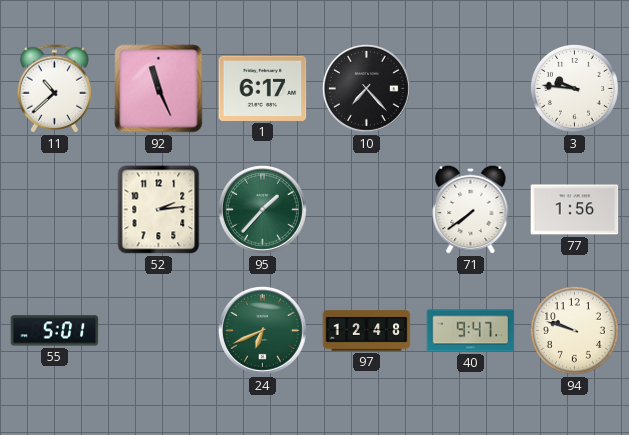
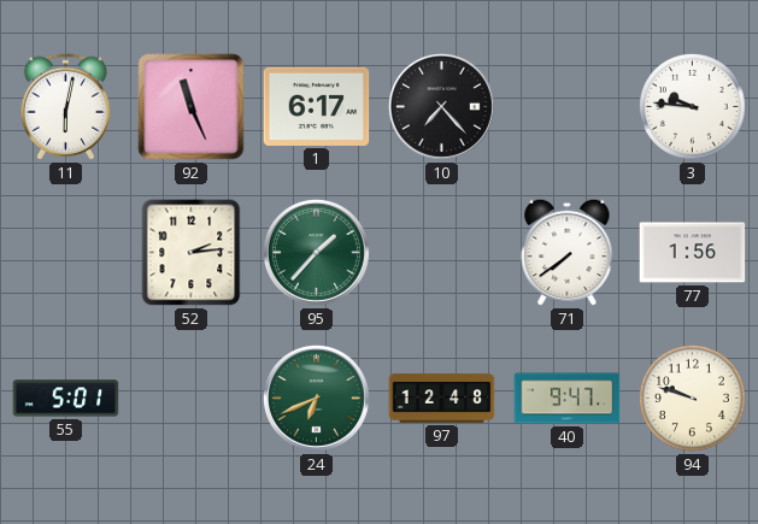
11: 10:38 -> 6:02
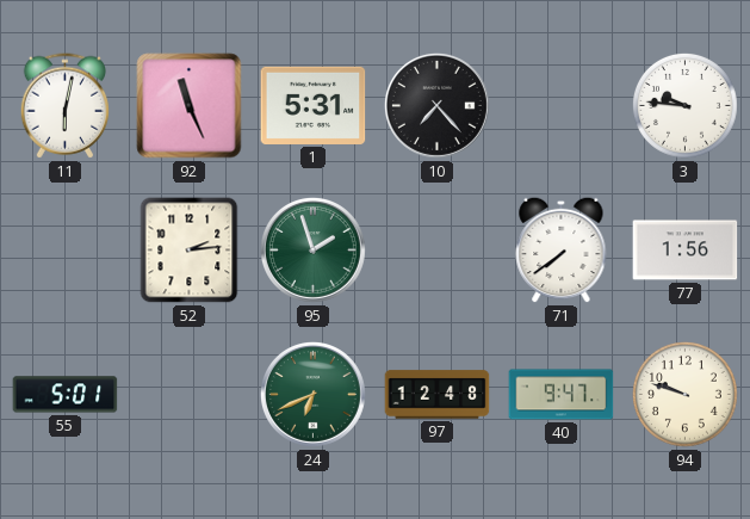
1: 6:17 -> 5:31
95: 1:37 -> 1:57
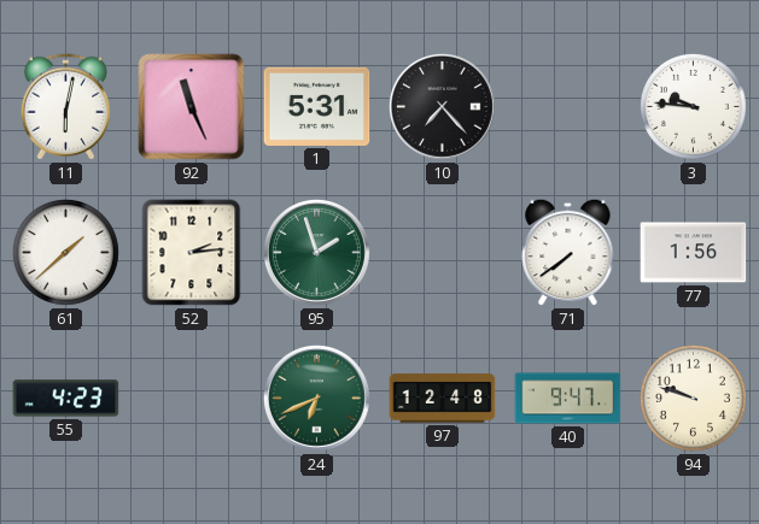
61: none -> 1:38
55: 5:01 -> 4:23
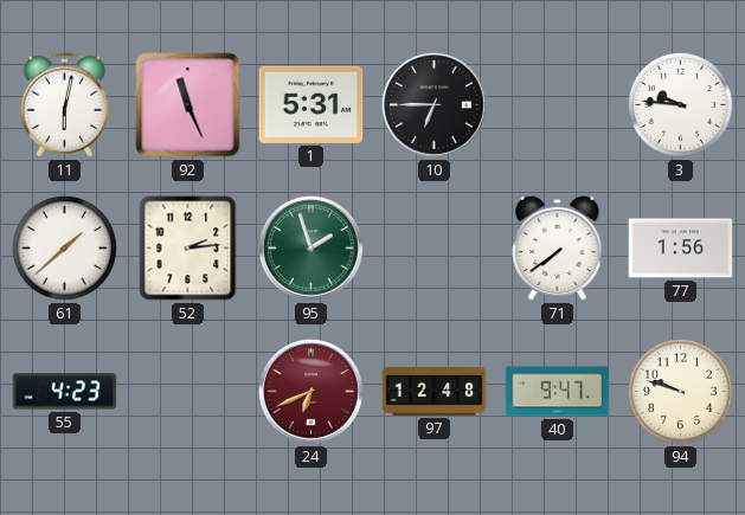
10: 7:23 -> 6:45
24 dial: green -> burgundy
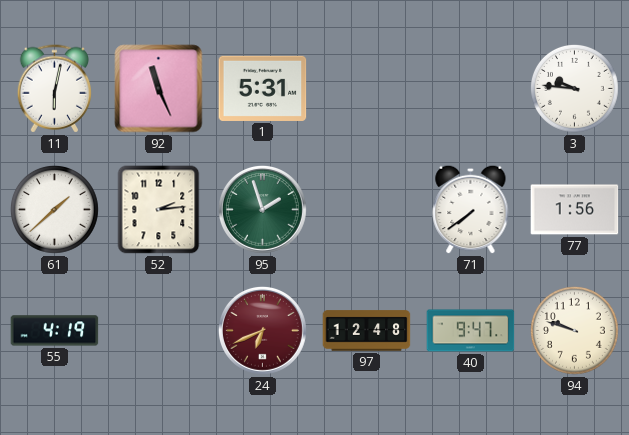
10: 6:45 -> none
55: 4:23 -> 4:19
